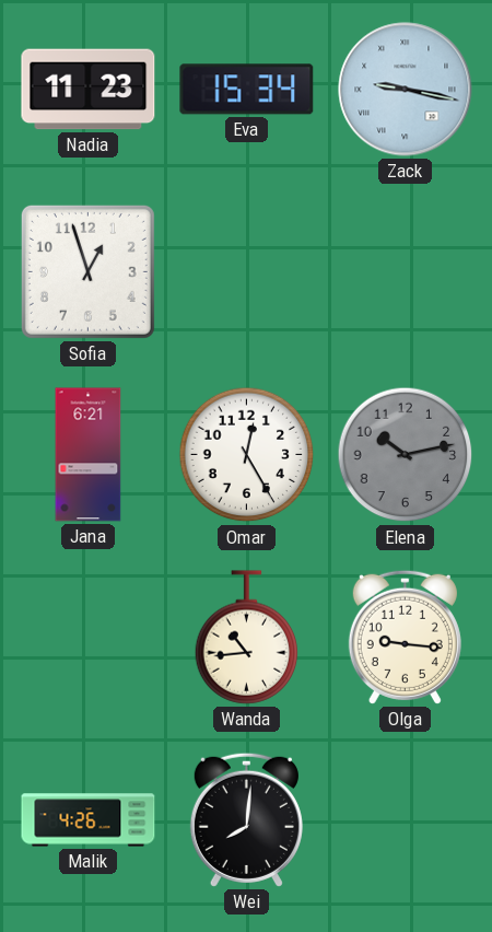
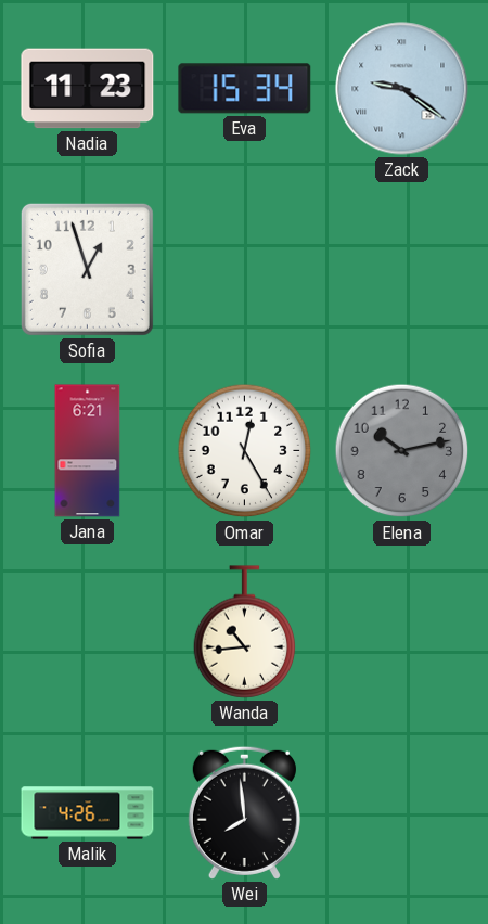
Zack: 9:17 -> 9:21
Olga: 9:16 -> none
Wei: 8:01 -> 7:59
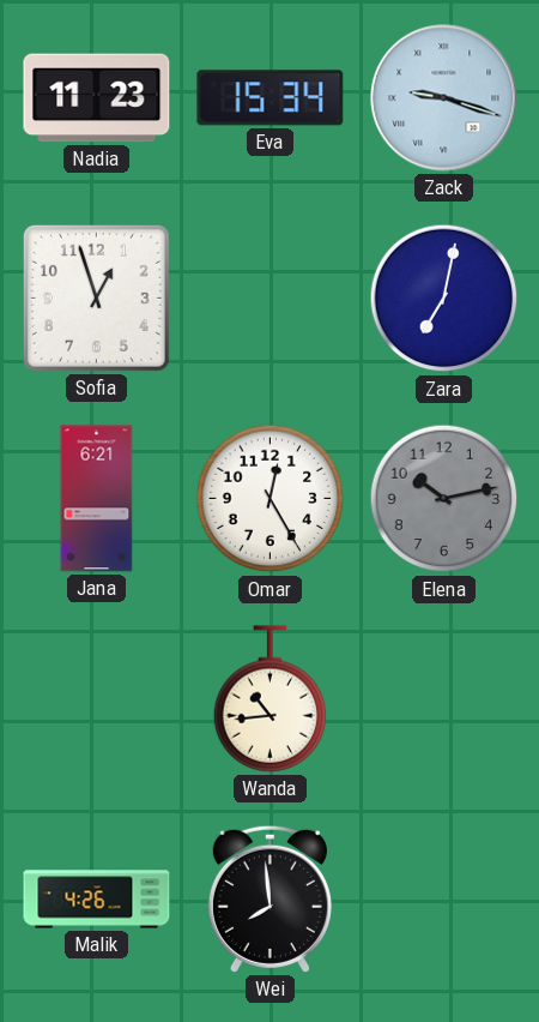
Zack: 9:21 -> 9:18
Zara: none -> 7:02
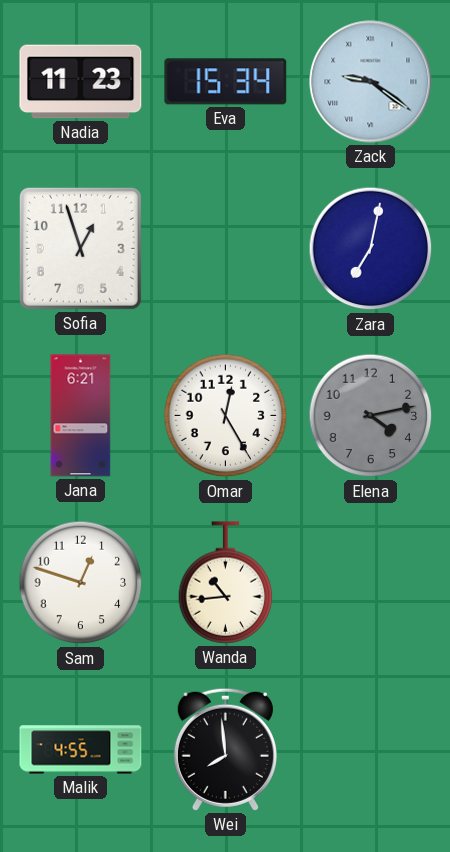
Zack: 9:18 -> 9:21
Elena: 10:13 -> 4:13
Sam: none -> 12:48
Malik: 4:26 -> 4:55
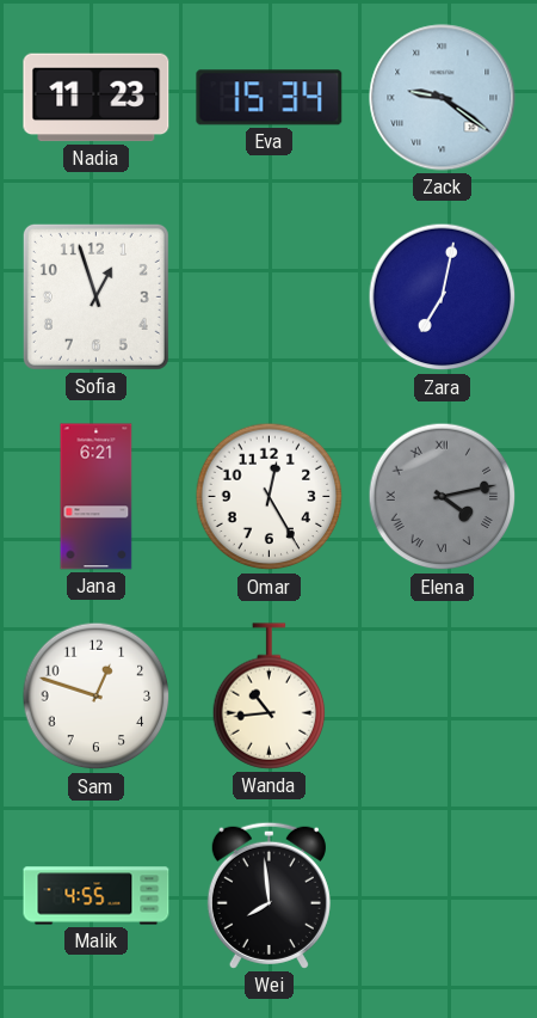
Elena numerals: Arabic -> Roman
